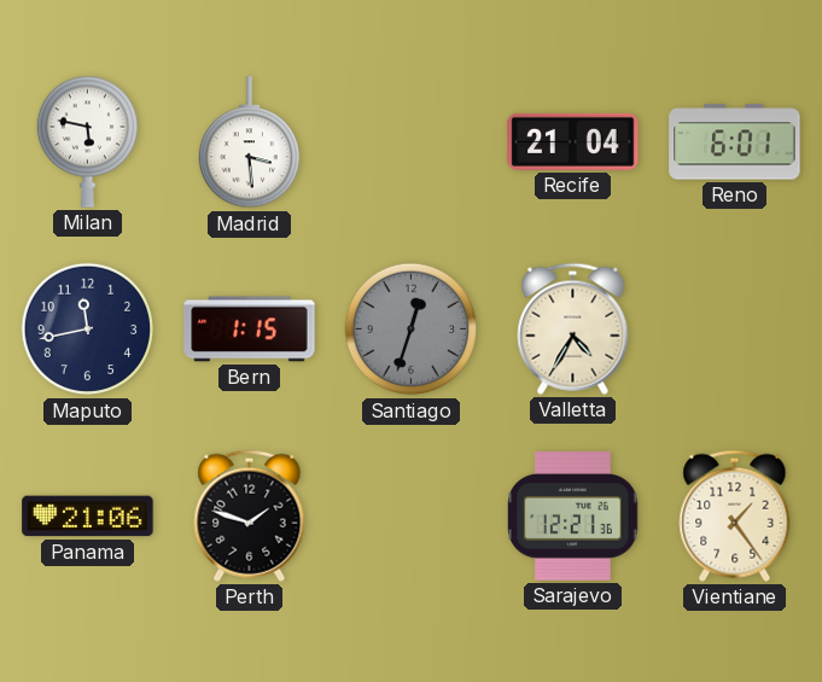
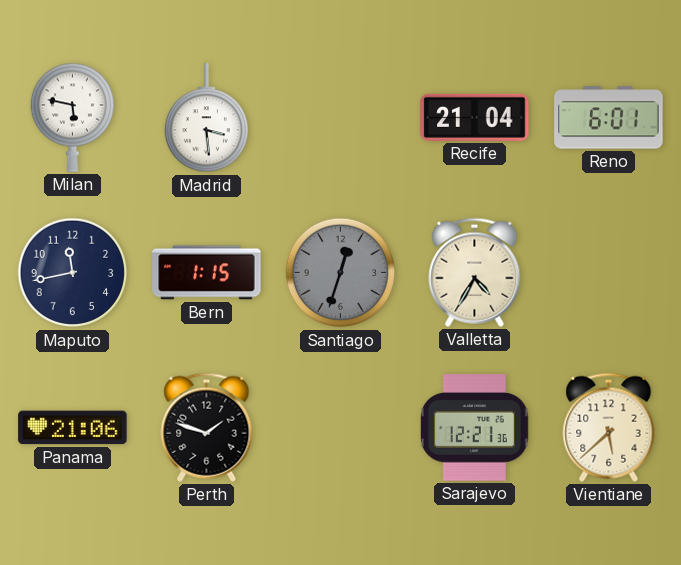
Vientiane: 1:24 -> 5:38
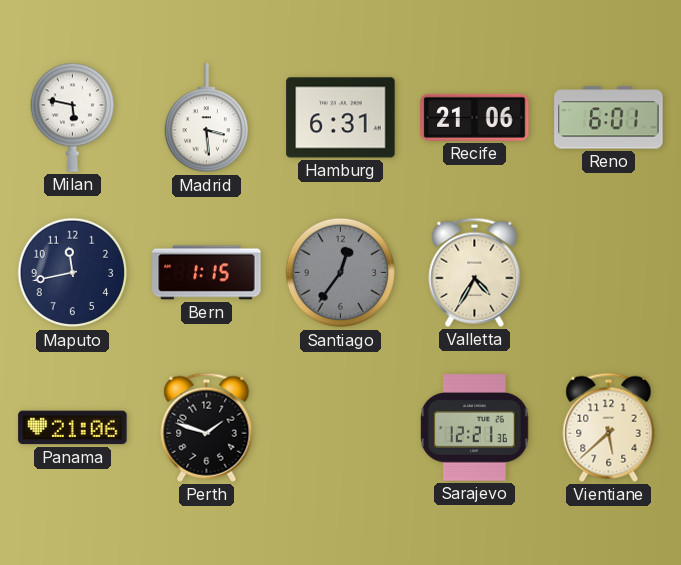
Hamburg: none -> 6:31
Recife: 21:04 -> 21:06
Santiago: 12:33 -> 12:36
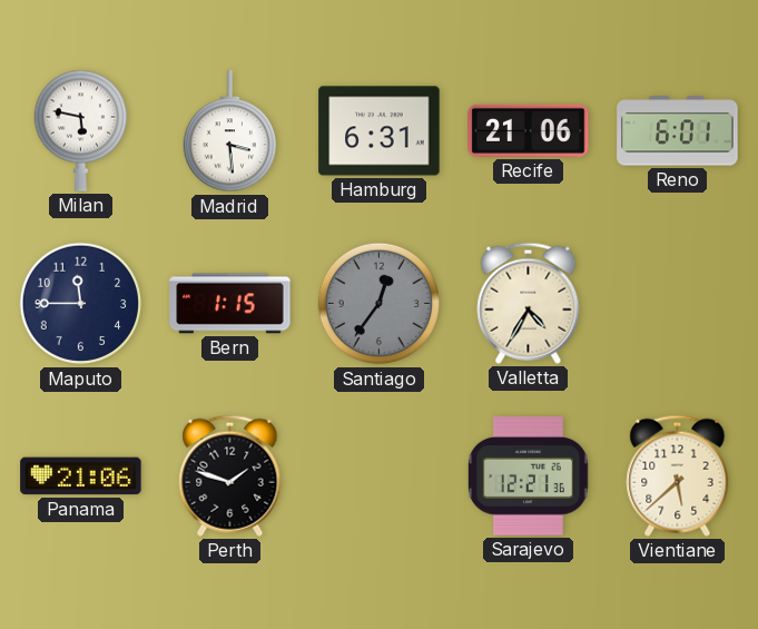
Maputo: 11:43 -> 11:45
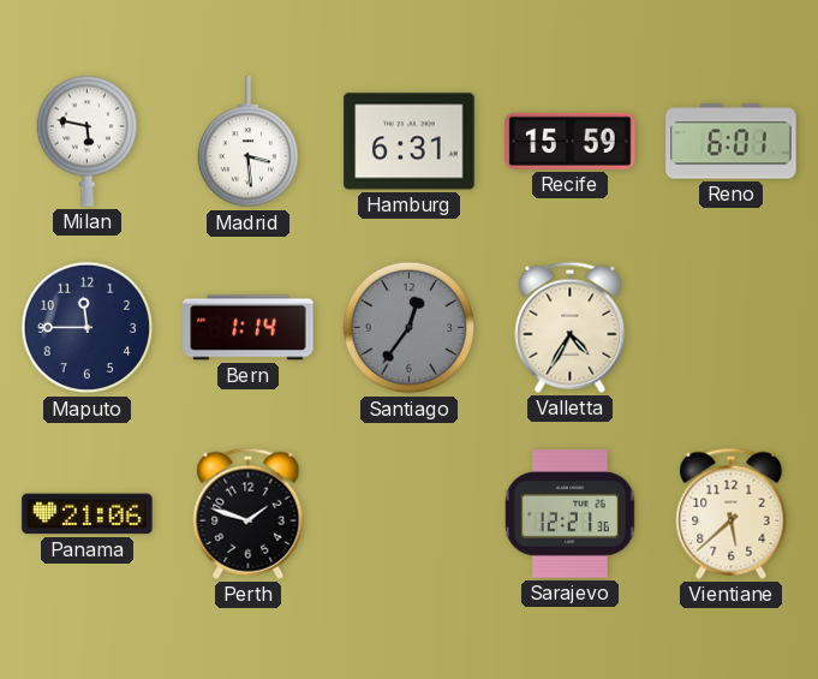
Recife: 21:06 -> 15:59
Bern: 1:15 -> 1:14
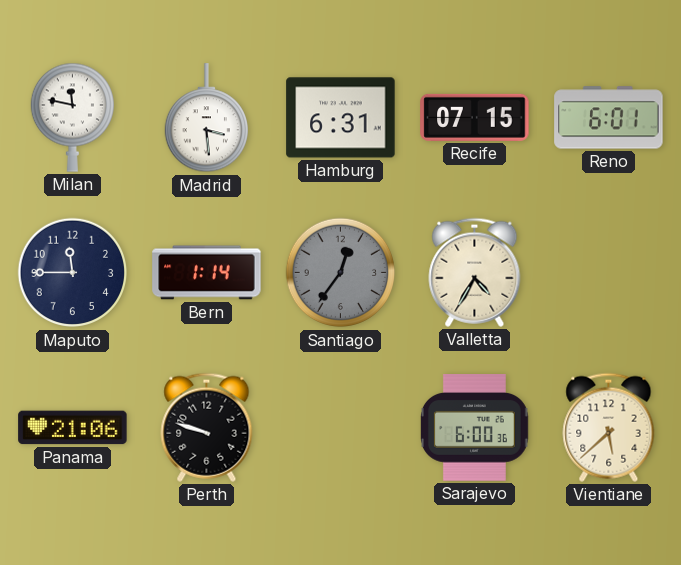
Milan: 5:47 -> 11:47
Recife: 15:59 -> 07:15
Perth: 1:48 -> 9:48
Sarajevo: 12:21 -> 6:00
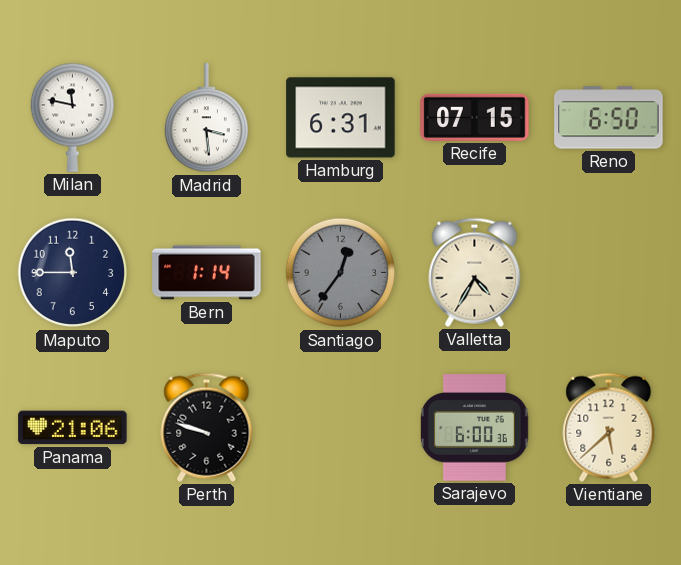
Reno: 6:01 -> 6:50
